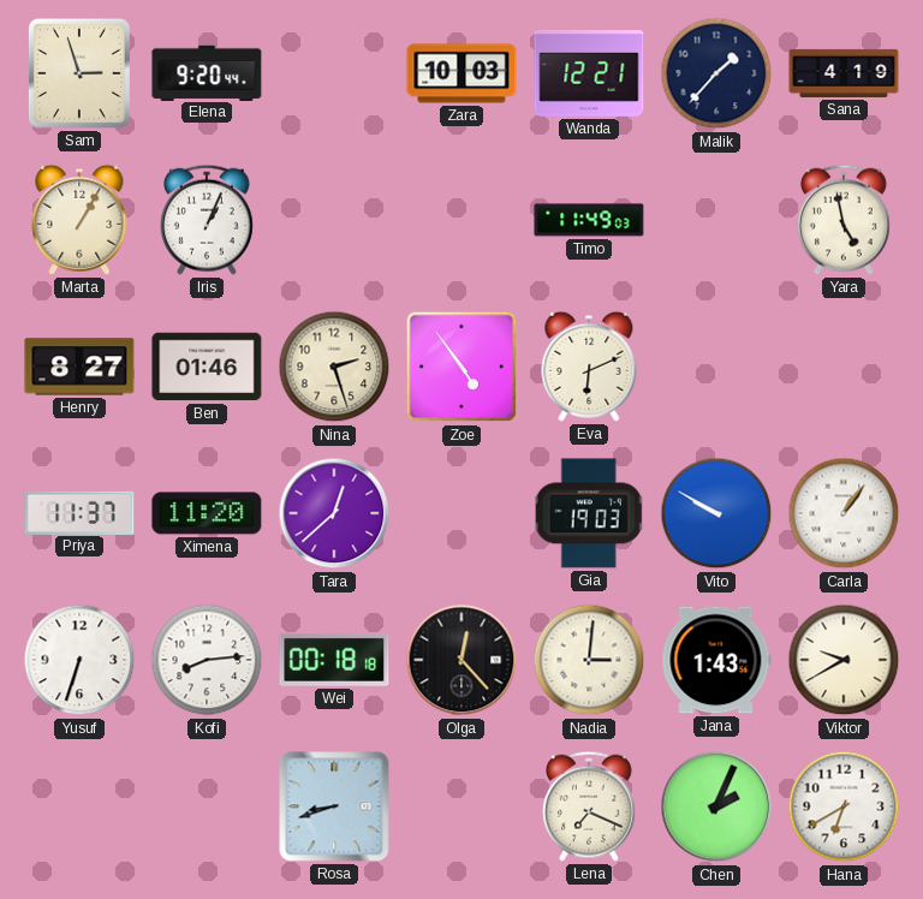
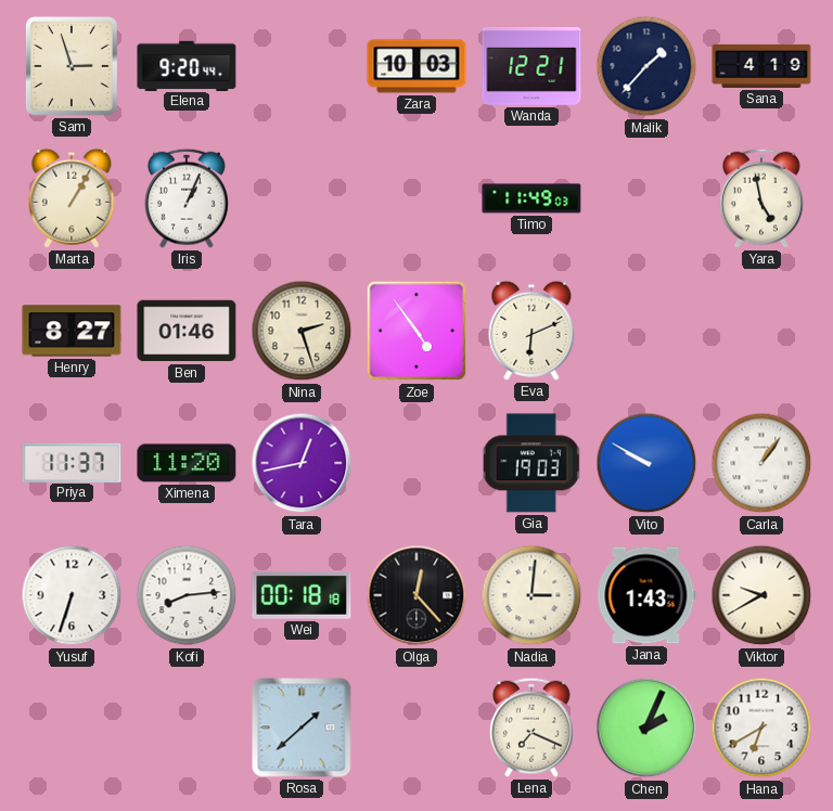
Tara: 12:38 -> 12:43
Rosa: 8:42 -> 1:38
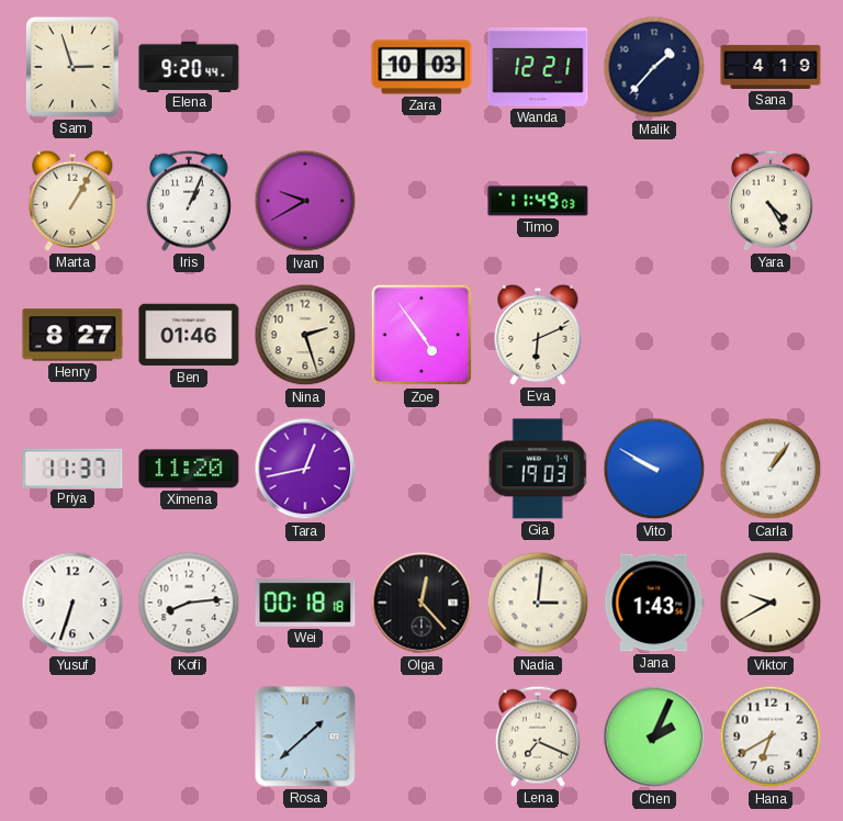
Ivan: none -> 9:40
Yara: 4:58 -> 4:25
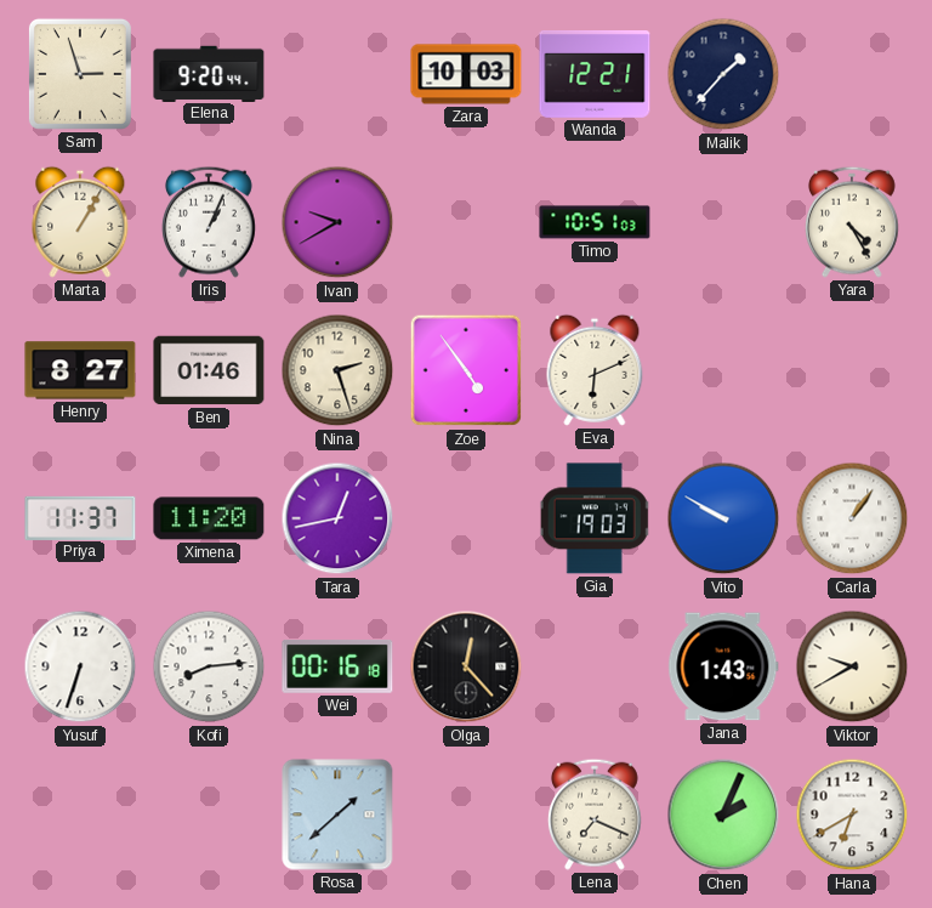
Sana: 4:19 -> none
Timo: 11:49 -> 10:51
Wei: 00:18 -> 00:16
Nadia: 3:01 -> none
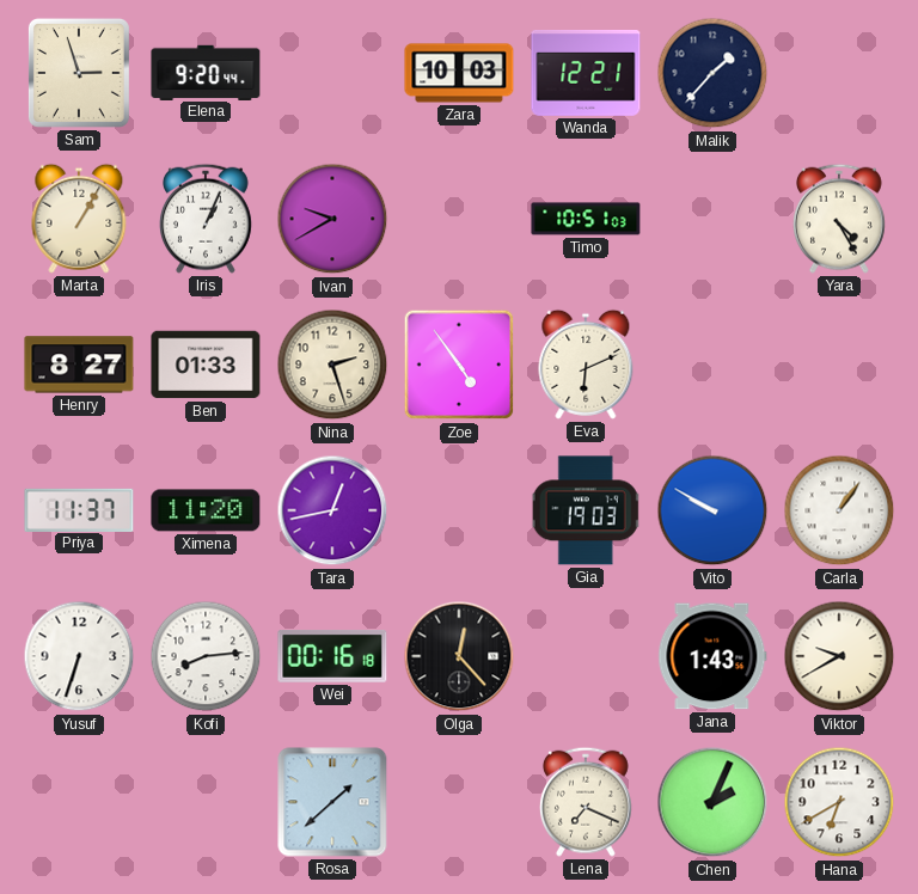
Ben: 01:46 -> 01:33
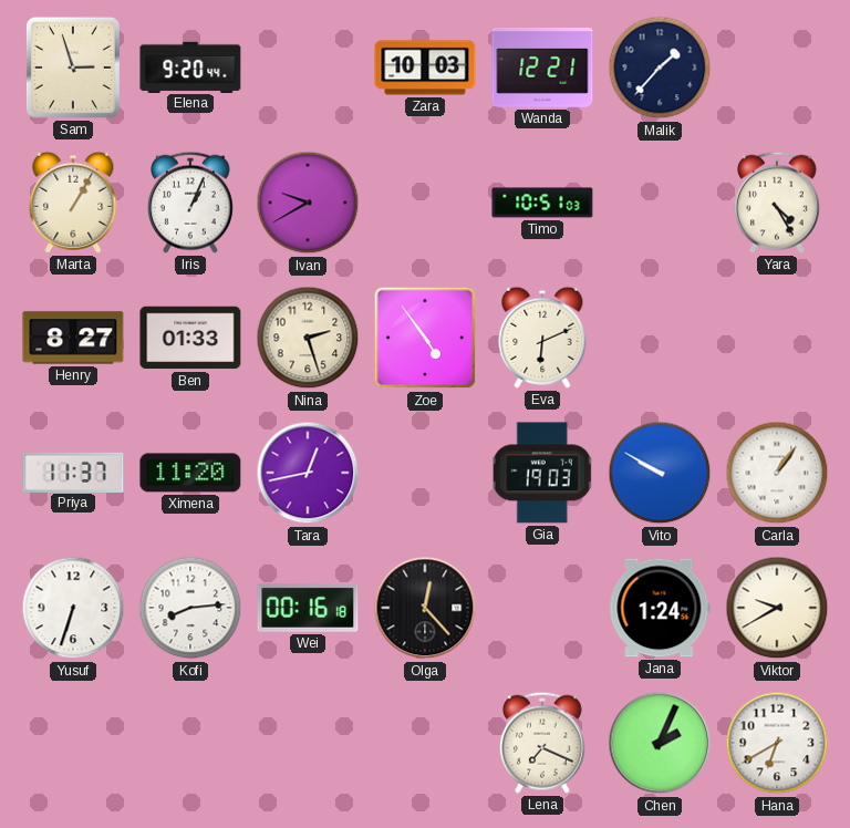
Jana: 1:43 -> 1:24
Rosa: 1:38 -> none
